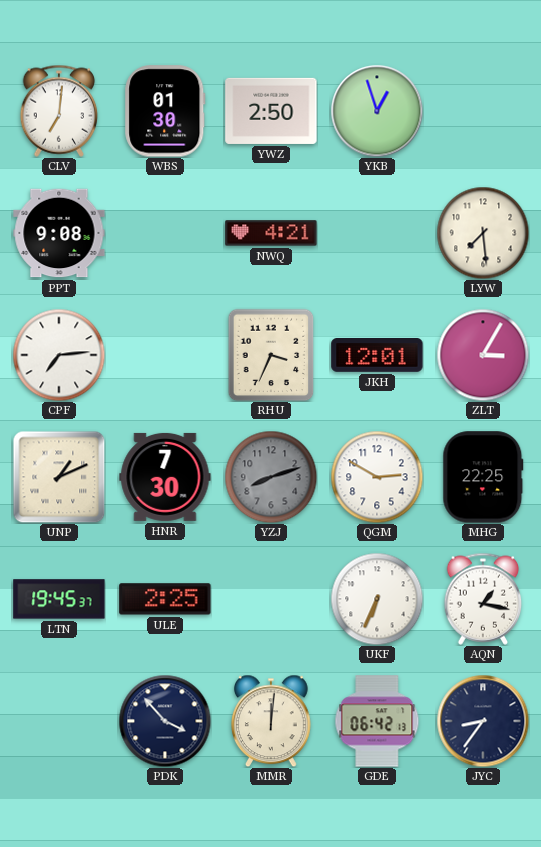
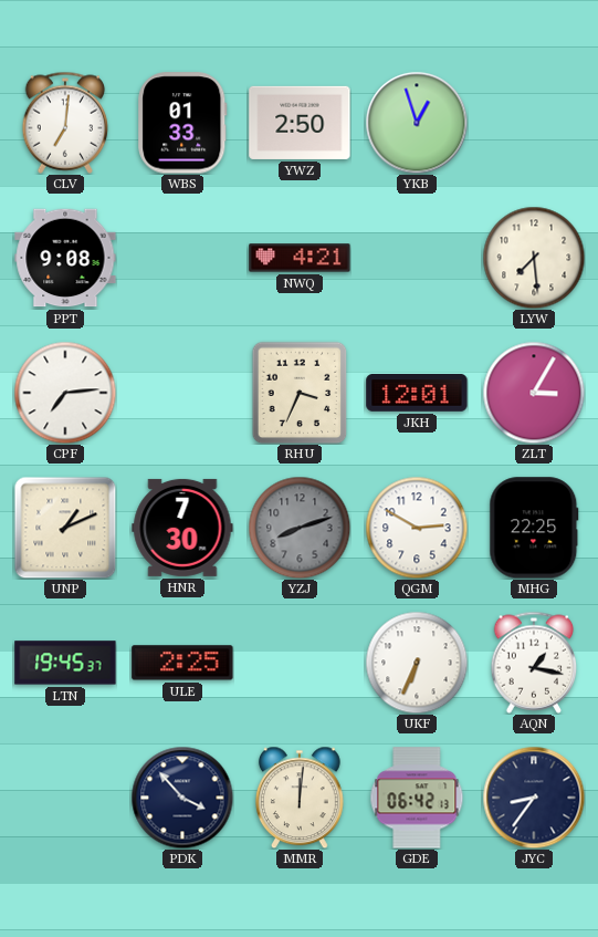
WBS: 01:30 -> 01:33
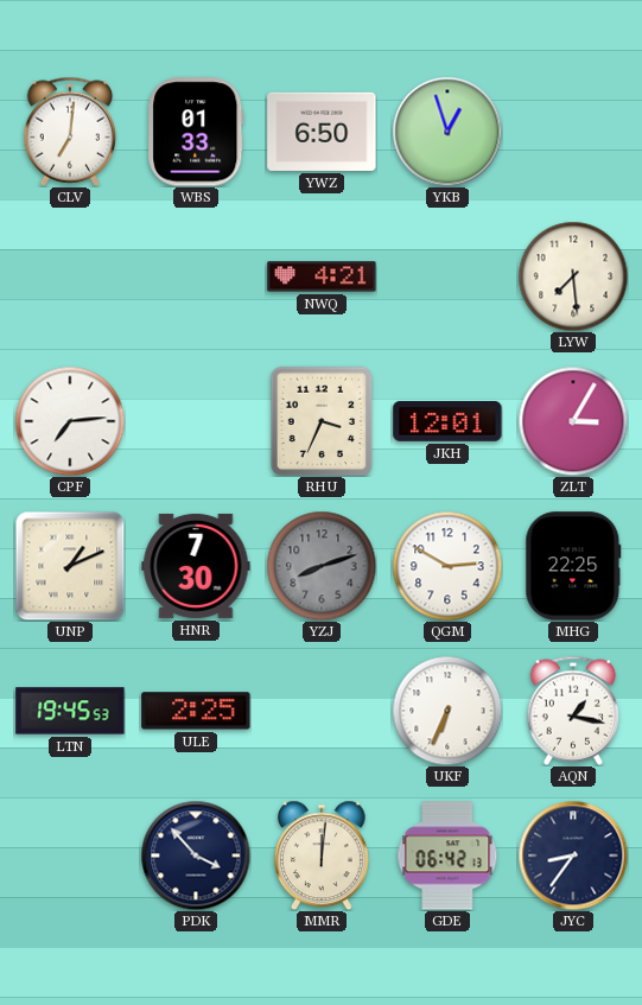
YWZ: 2:50 -> 6:50
PPT: 9:08 -> none
LTN: 19:45:37 -> 19:45:53
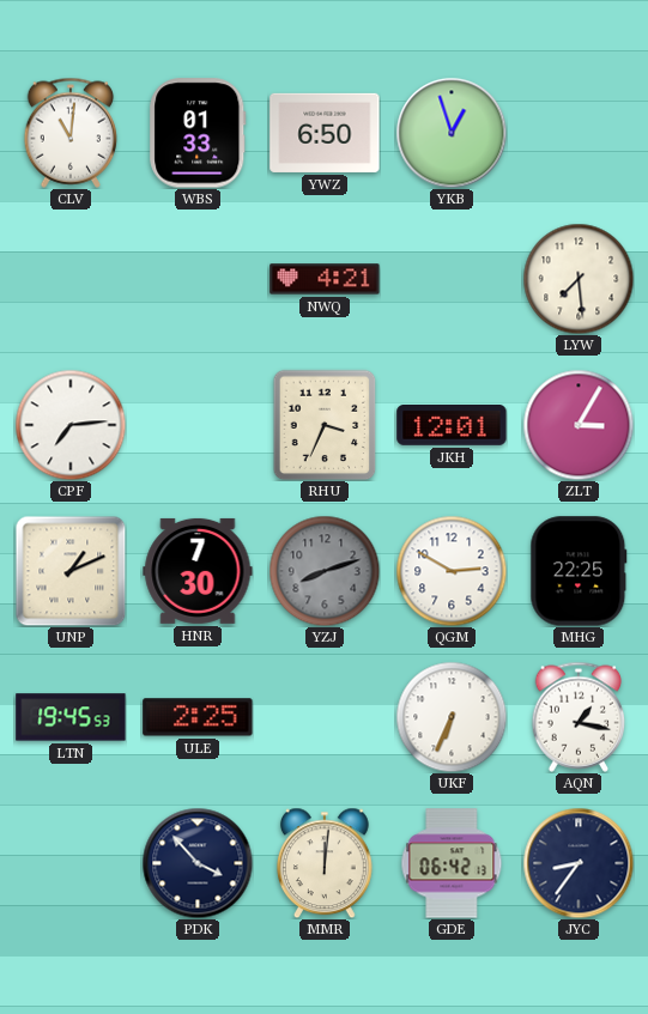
CLV: 7:01 -> 11:01
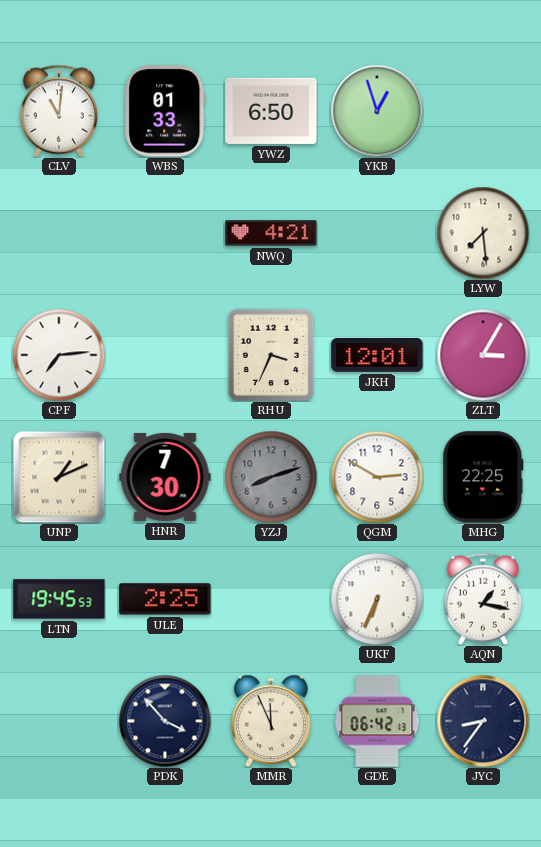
MMR: 12:01 -> 11:56
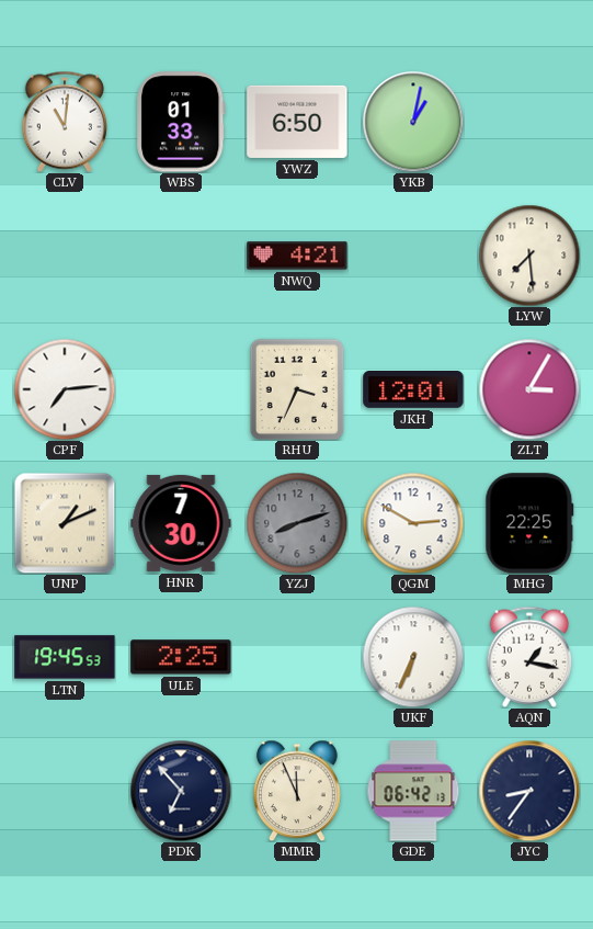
YKB: 12:57 -> 1:02
PDK: 3:53 -> 6:53
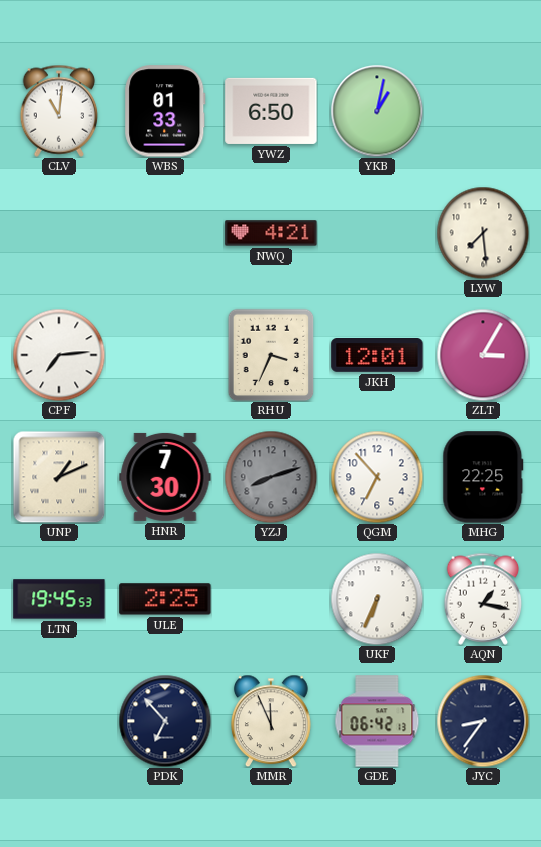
QGM: 2:50 -> 6:53
